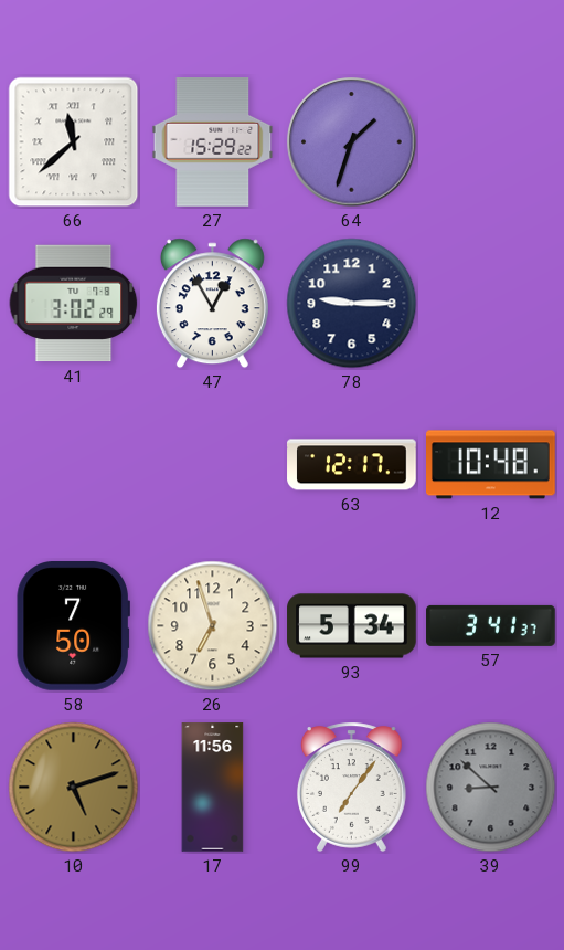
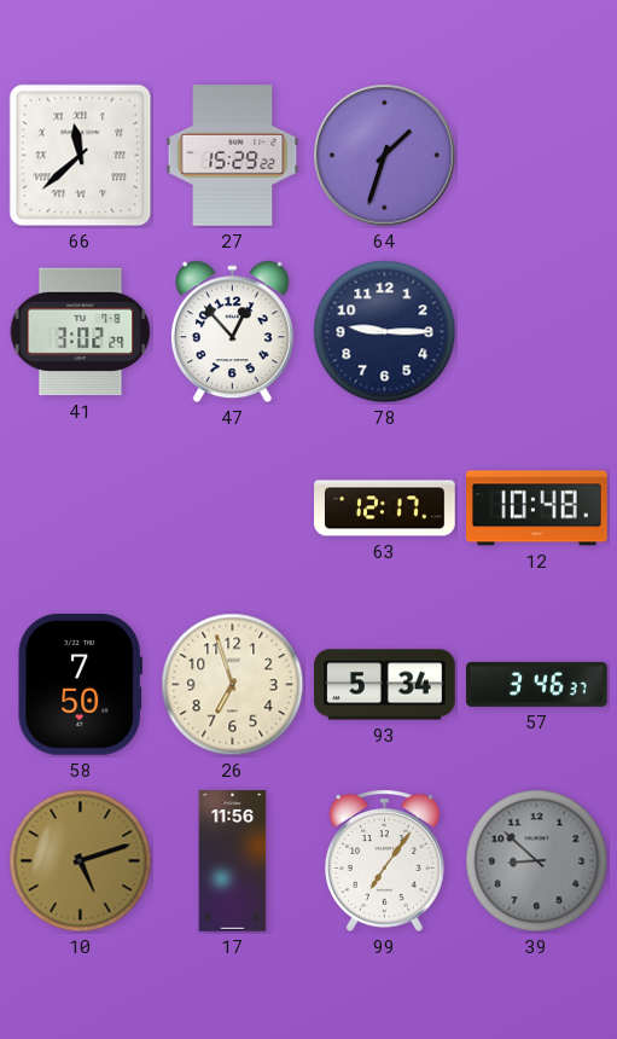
47: 12:55 -> 12:53
57: 3:41 -> 3:46
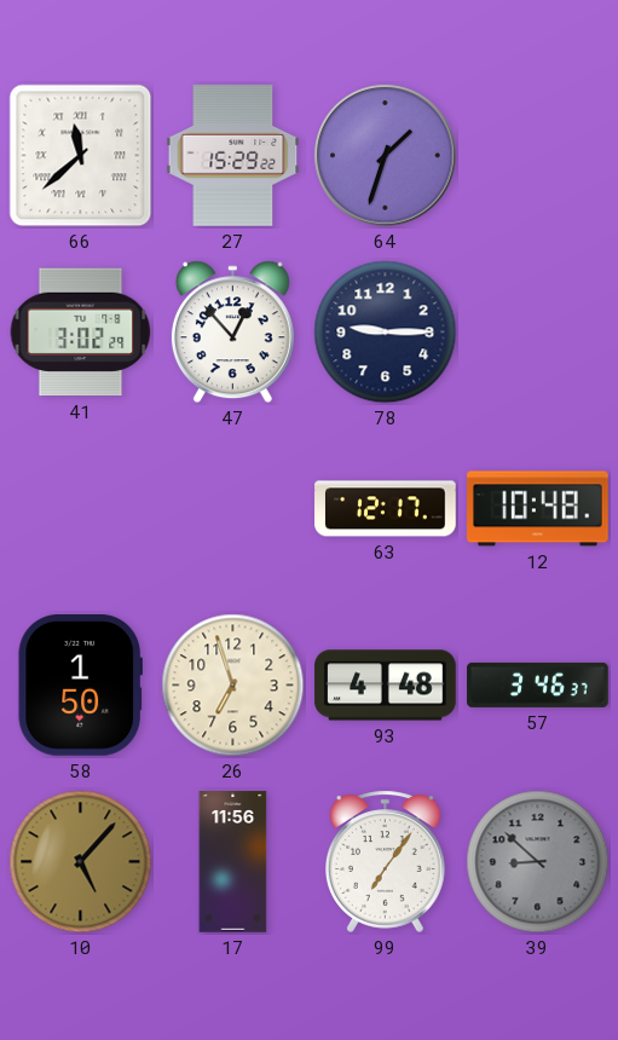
58: 7:50 -> 1:50
93: 5:34 -> 4:48
10: 5:12 -> 5:07
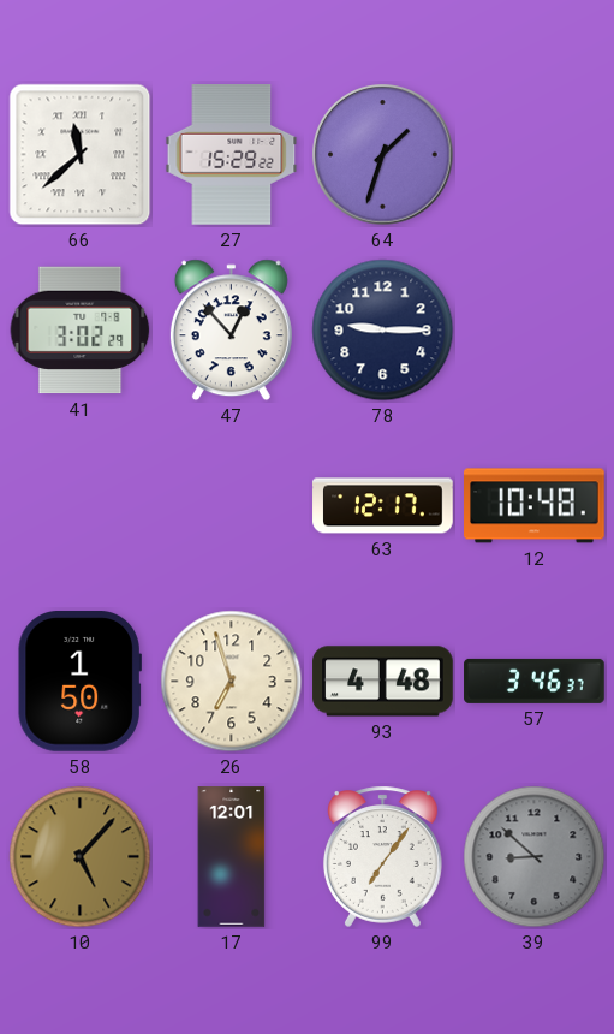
17: 11:56 -> 12:01
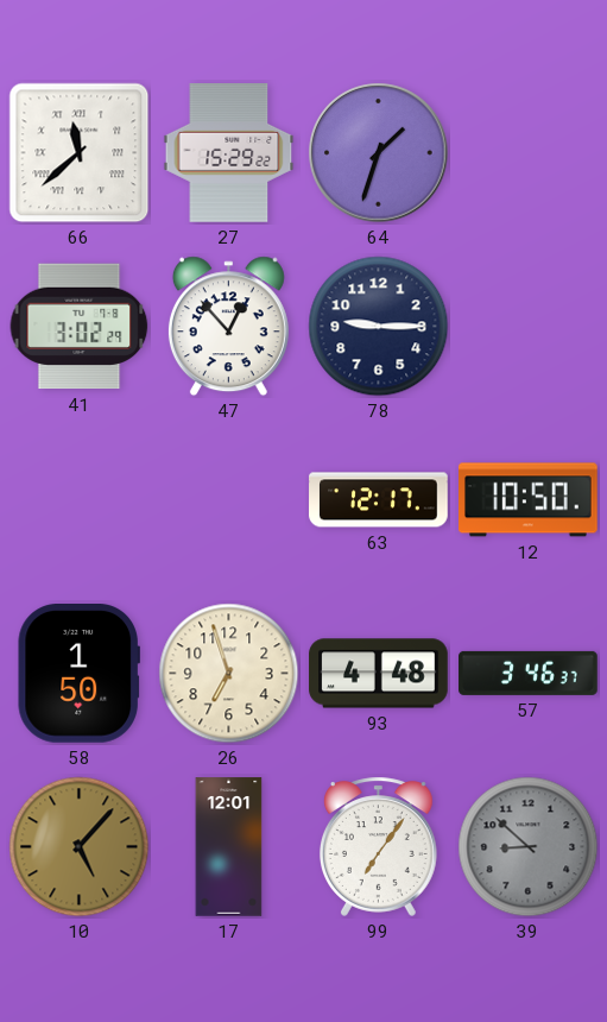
12: 10:48 -> 10:50
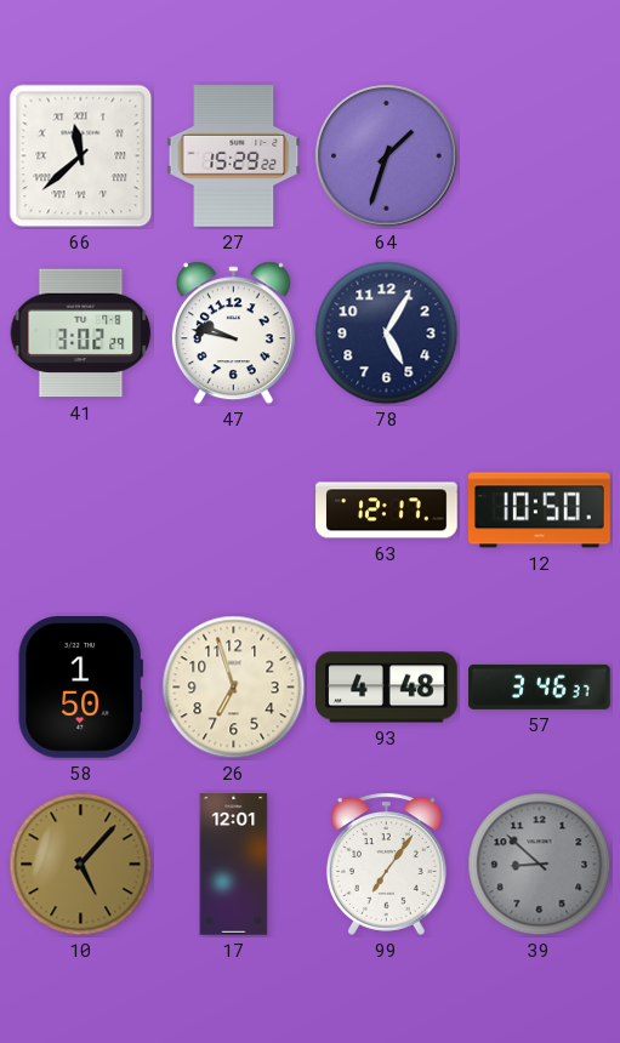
47: 12:53 -> 9:47
78: 9:15 -> 5:05
